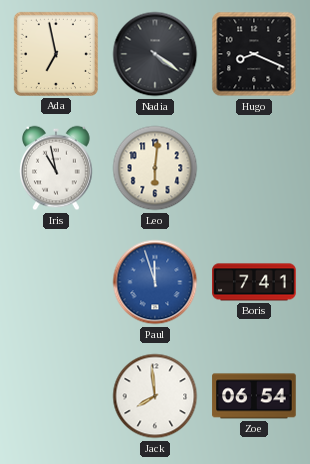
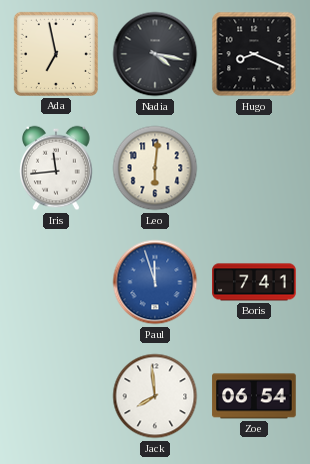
Nadia: 4:21 -> 4:17
Iris: 10:58 -> 11:44
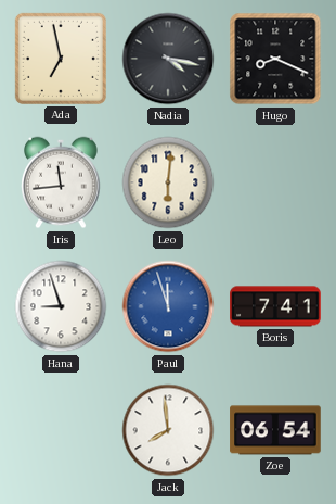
Hana: none -> 8:57
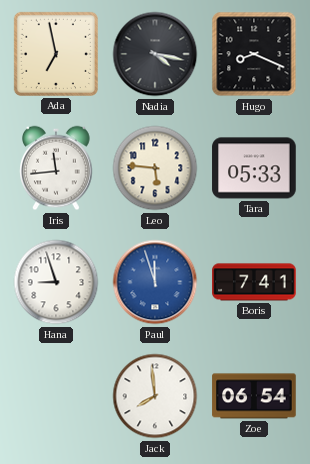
Leo: 6:01 -> 5:46
Tara: none -> 05:33
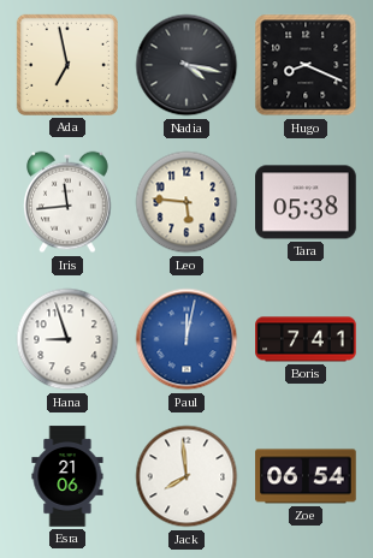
Tara: 05:33 -> 05:38
Paul: 11:57 -> 12:02
Esra: none -> 21:06
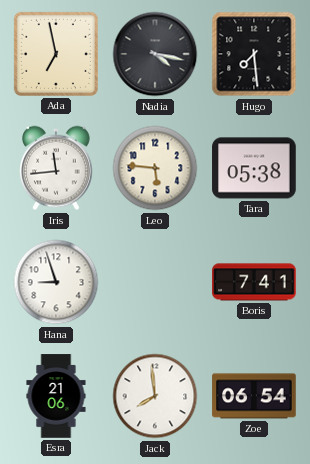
Hugo: 8:19 -> 7:29
Paul: 12:02 -> none
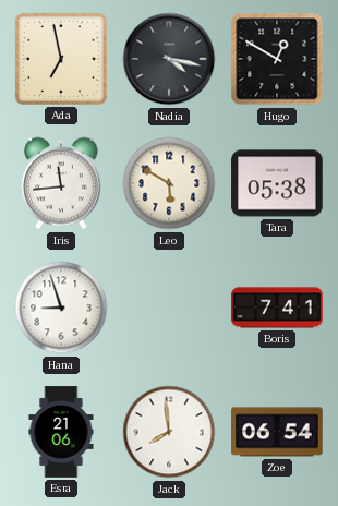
Hugo: 7:29 -> 12:50
Leo: 5:46 -> 5:50
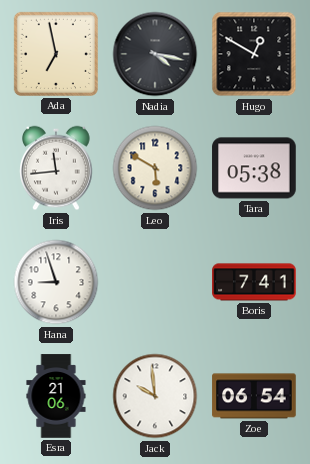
Jack: 7:59 -> 9:59
